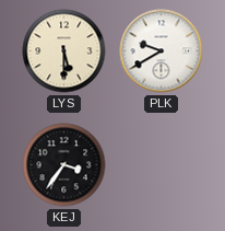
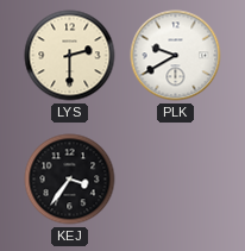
LYS: 5:30 -> 2:30
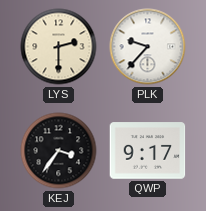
PLK: 9:40 -> 9:37
QWP: none -> 9:17
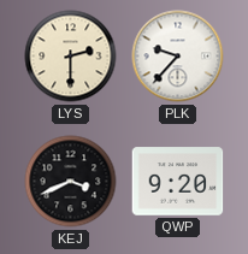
KEJ: 3:36 -> 3:41
QWP: 9:17 -> 9:20
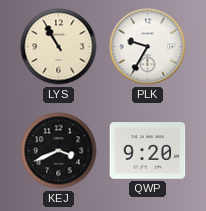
LYS: 2:30 -> 10:55
PLK: 9:37 -> 9:35
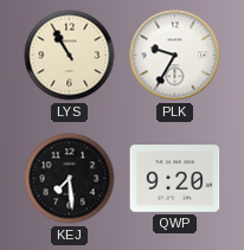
KEJ: 3:41 -> 7:29
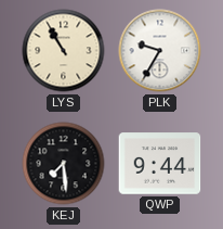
QWP: 9:20 -> 9:44
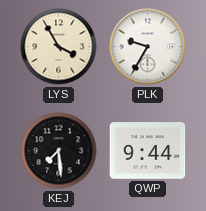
LYS: 10:55 -> 3:55
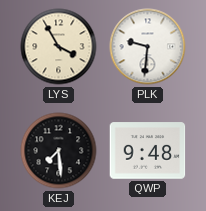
PLK: 9:35 -> 9:31
QWP: 9:44 -> 9:48
